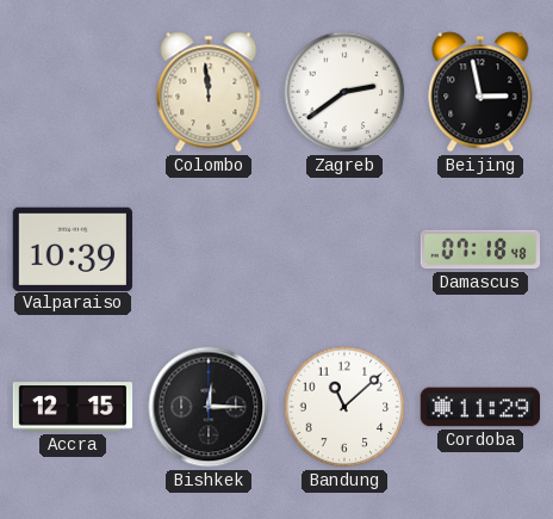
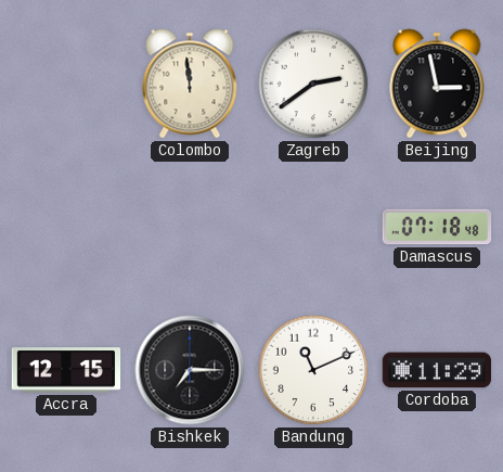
Valparaiso: 10:39 -> none
Bishkek: 12:15 -> 7:15
Bandung: 11:08 -> 11:11
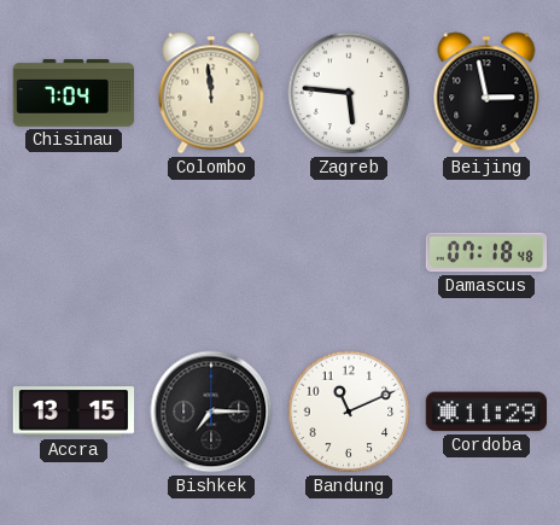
Chisinau: none -> 7:04
Zagreb: 2:39 -> 5:46
Accra: 12:15 -> 13:15
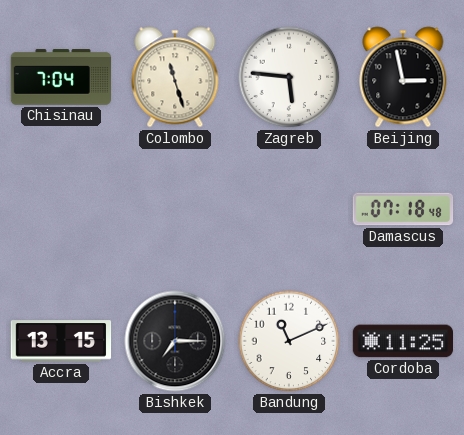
Colombo: 11:59 -> 11:27
Cordoba: 11:29 -> 11:25
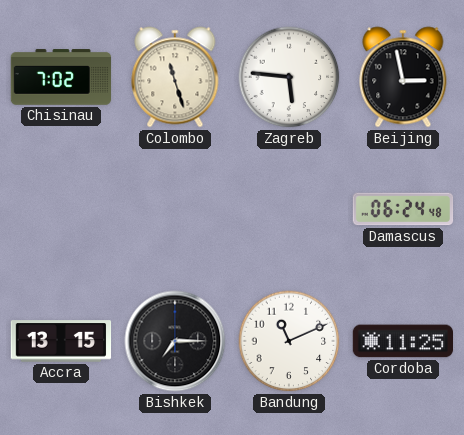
Chisinau: 7:04 -> 7:02
Damascus: 07:18 -> 06:24
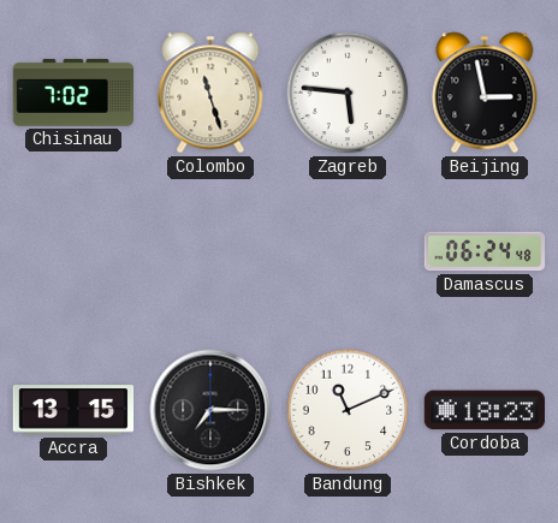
Cordoba: 11:25 -> 18:23
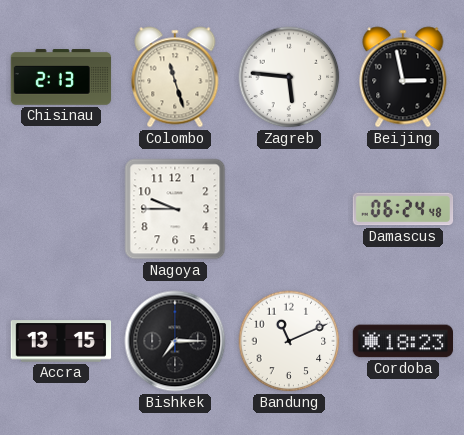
Chisinau: 7:02 -> 2:13
Nagoya: none -> 9:45
